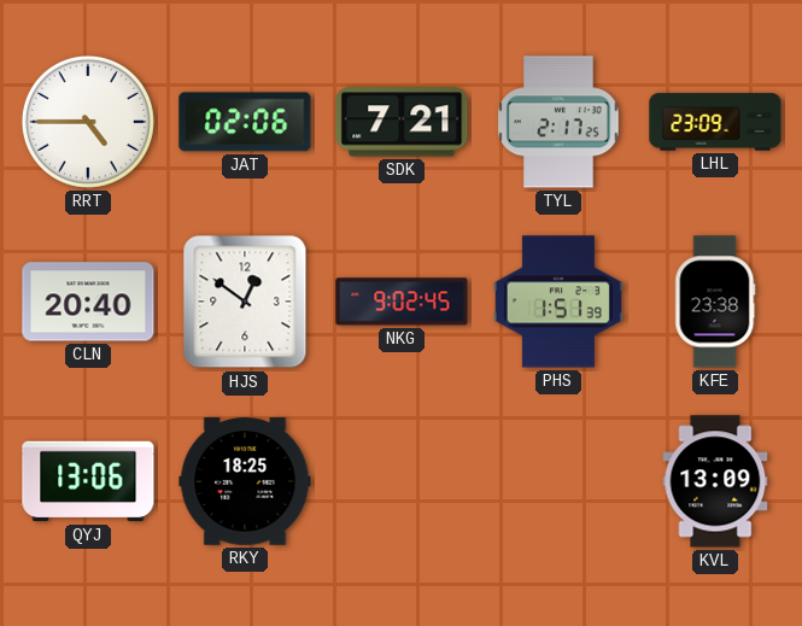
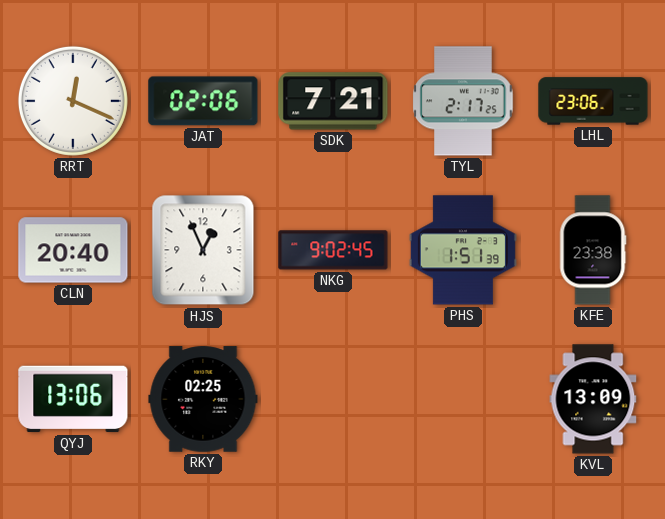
RRT: 4:45 -> 12:19
LHL: 23:09 -> 23:06
HJS: 12:51 -> 12:56
RKY: 18:25 -> 02:25
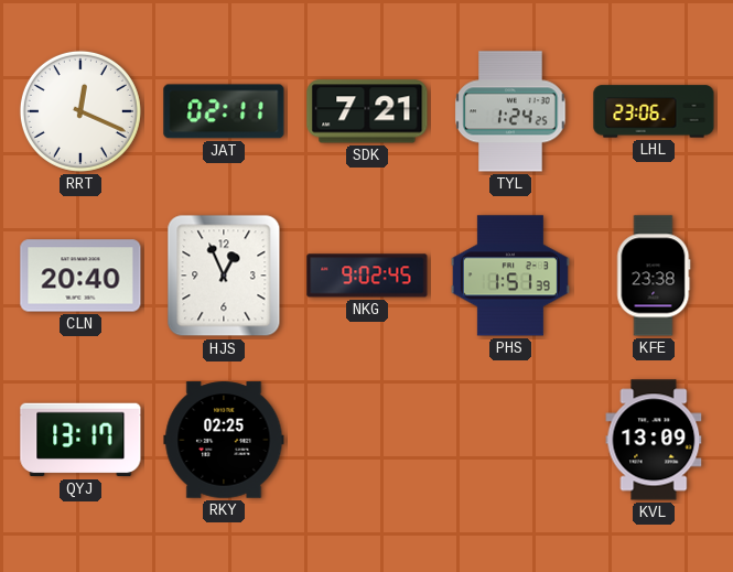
JAT: 02:06 -> 02:11
TYL: 2:17 -> 1:24
QYJ: 13:06 -> 13:17
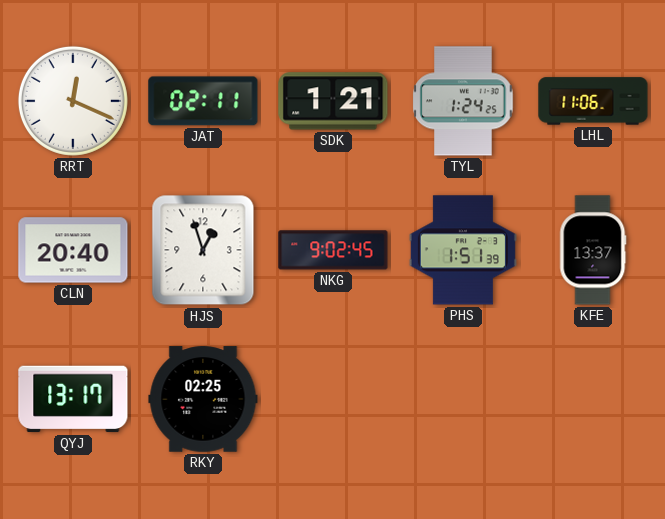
SDK: 7:21 -> 1:21
LHL: 23:06 -> 11:06
HJS: 12:56 -> 12:57
KFE: 23:38 -> 13:37
KVL: 13:09 -> none
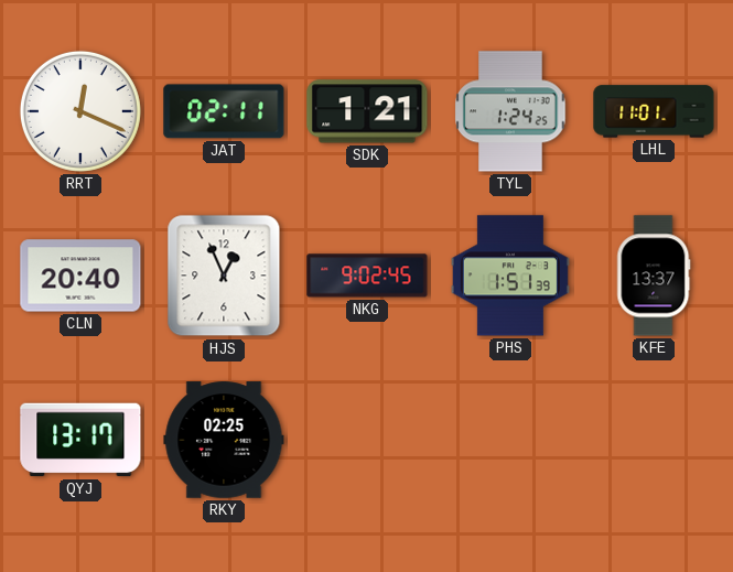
LHL: 11:06 -> 11:01
HJS: 12:57 -> 12:56
